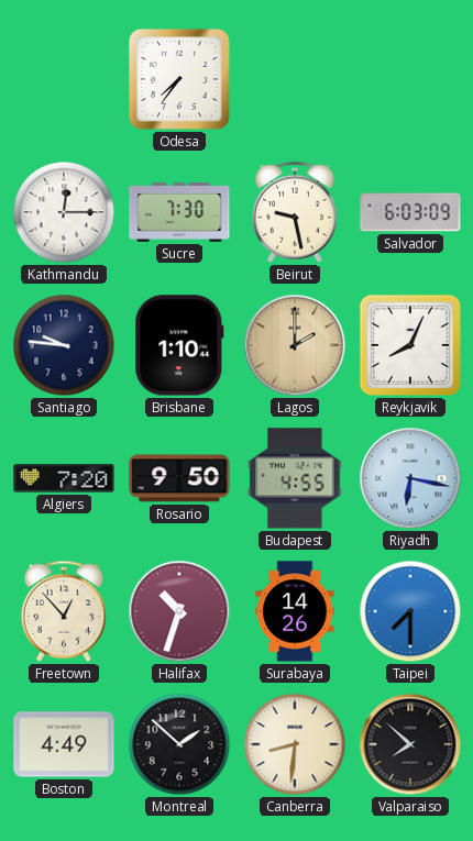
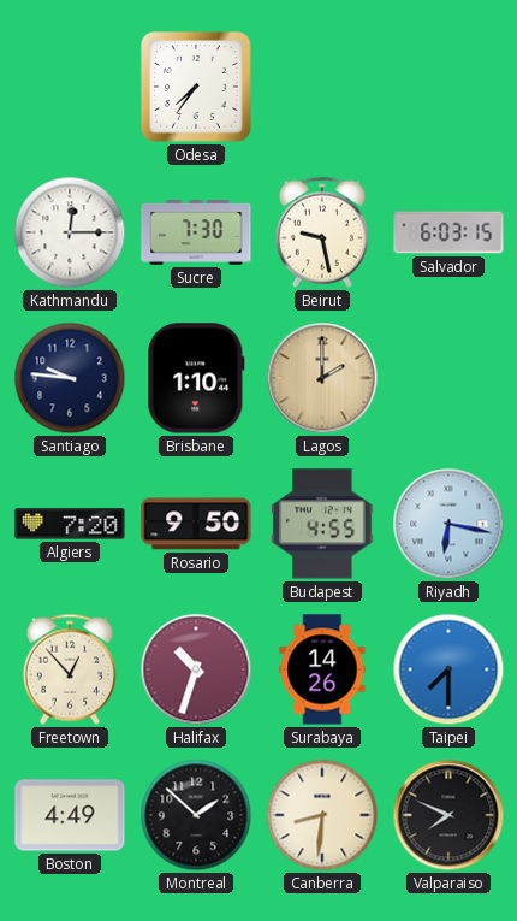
Salvador: 6:03:09 -> 6:03:15
Reykjavik: 8:04 -> none
Valparaiso: 7:52 -> 7:49
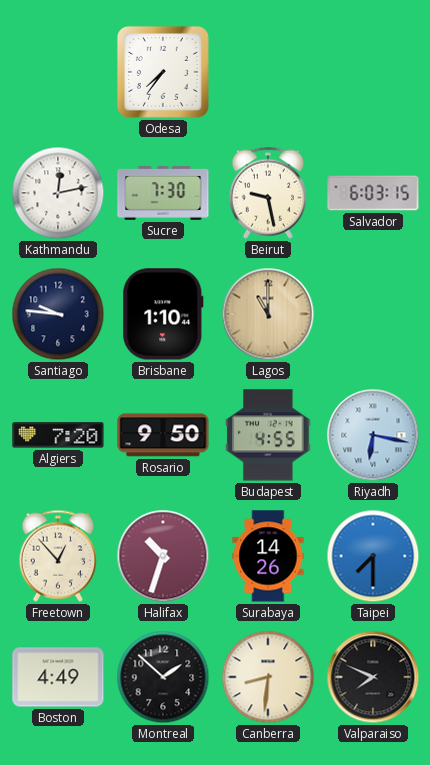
Kathmandu: 12:15 -> 12:13
Lagos: 2:00 -> 11:00
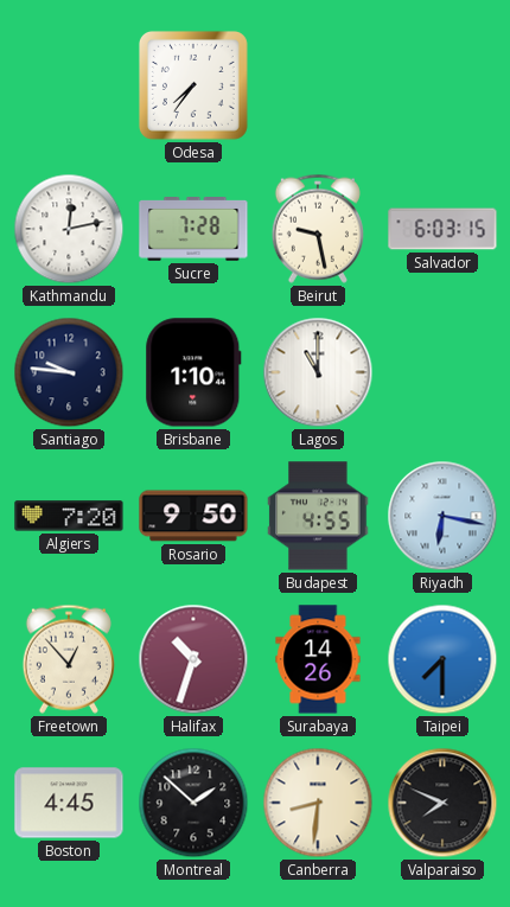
Sucre: 7:30 -> 7:28
Lagos dial: champagne -> white
Boston: 4:49 -> 4:45
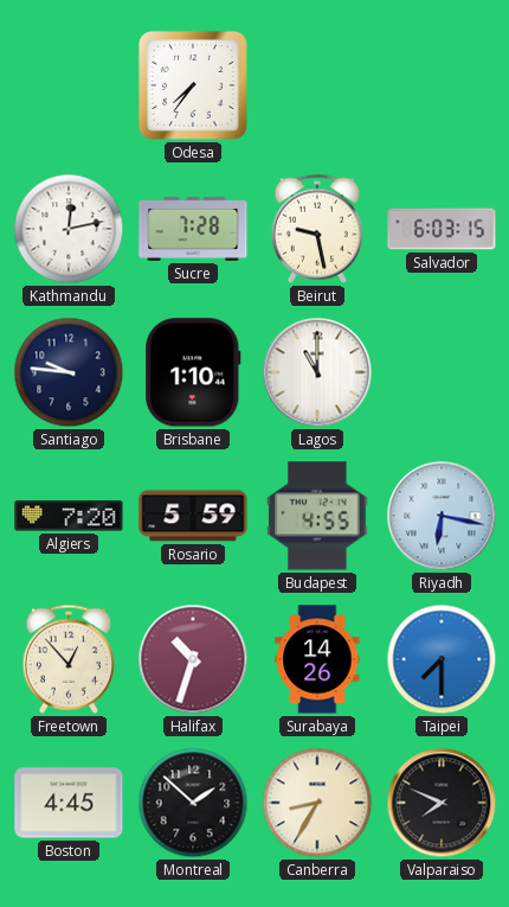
Rosario: 9:50 -> 5:59
Canberra: 8:31 -> 8:35
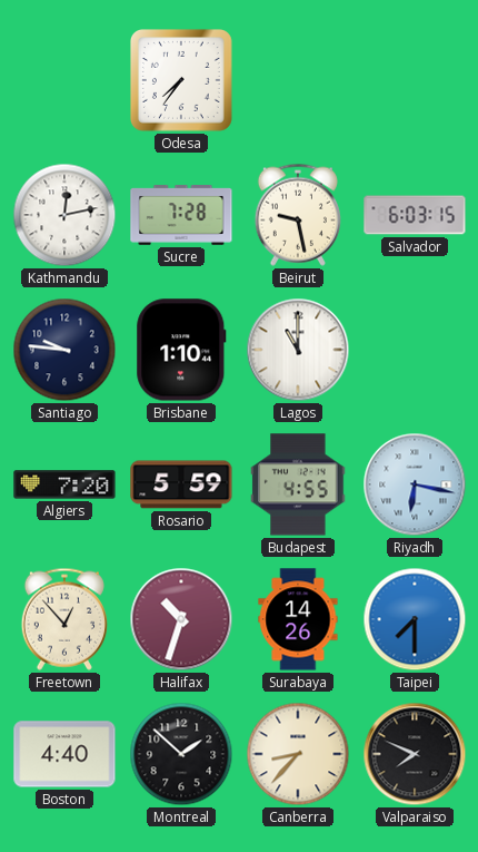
Boston: 4:45 -> 4:40
Canberra: 8:35 -> 8:37
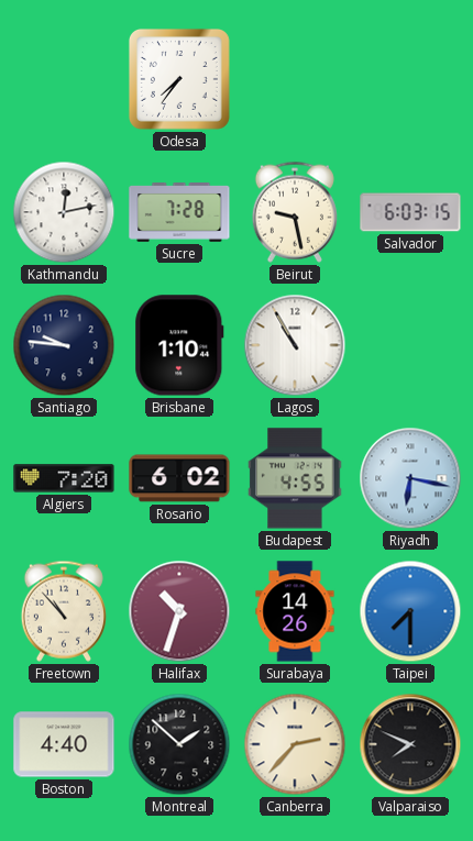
Lagos: 11:00 -> 10:55
Rosario: 5:59 -> 6:02
Freetown: 12:53 -> 10:53
Canberra: 8:37 -> 2:37
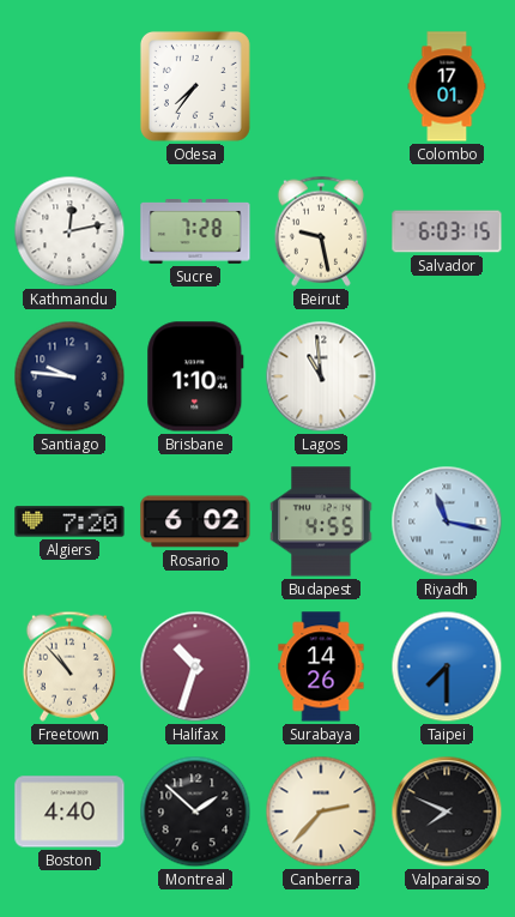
Colombo: none -> 17:01
Lagos: 10:55 -> 10:59
Riyadh: 6:17 -> 11:17
